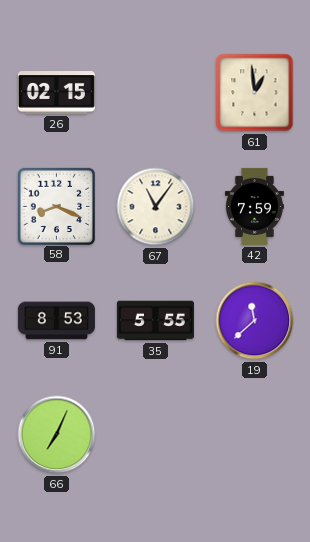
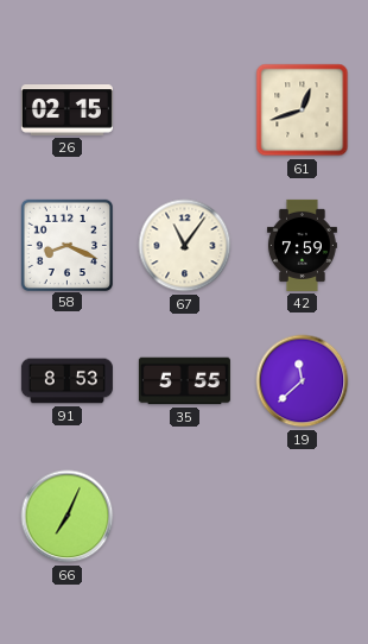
61: 12:59 -> 12:42
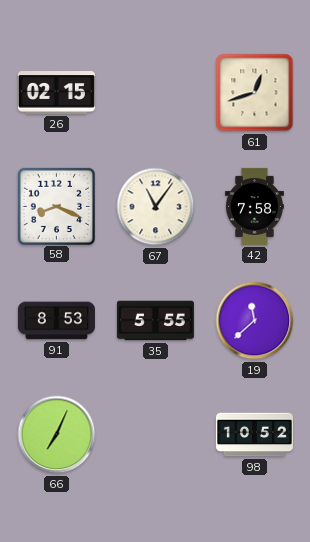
42: 7:59 -> 7:58
98: none -> 10:52
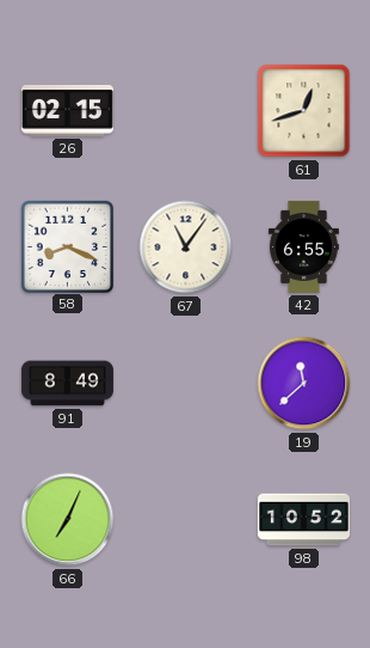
42: 7:58 -> 6:55
91: 8:53 -> 8:49
35: 5:55 -> none
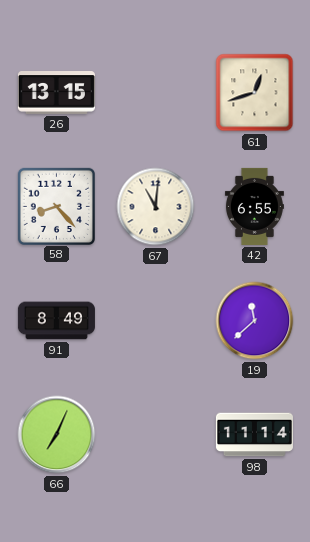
26: 02:15 -> 13:15
58: 8:19 -> 8:23
67: 11:06 -> 11:01
98: 10:52 -> 11:14
